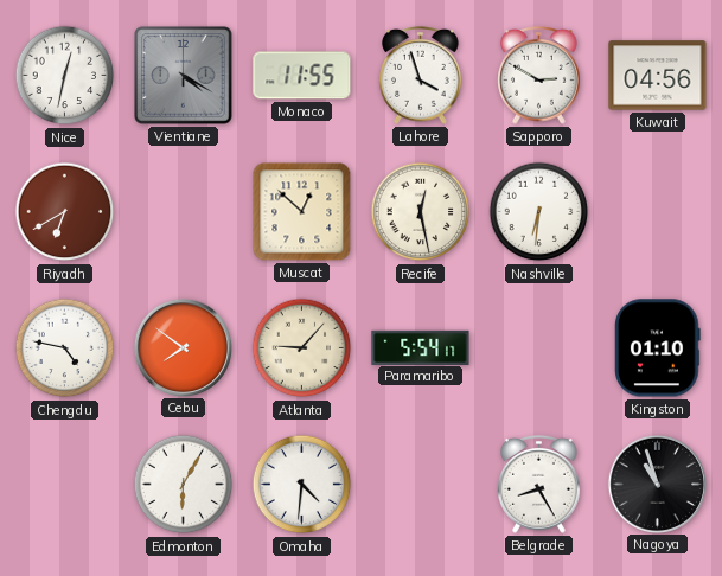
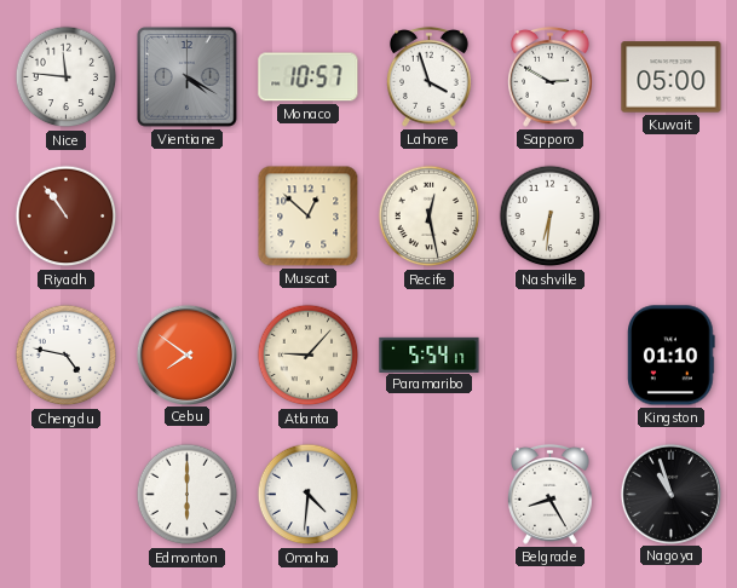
Nice: 12:32 -> 11:46
Monaco: 11:55 -> 10:57
Kuwait: 04:56 -> 05:00
Riyadh: 6:40 -> 10:54
Edmonton: 6:05 -> 6:00
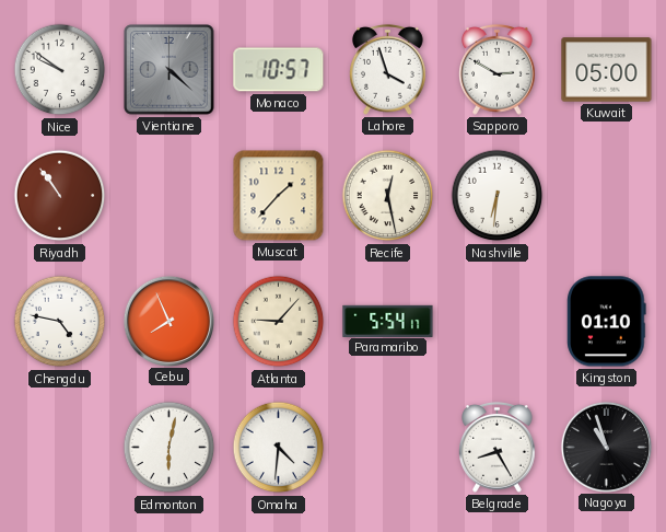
Nice: 11:46 -> 9:51
Vientiane: 4:20 -> 4:22
Muscat: 12:52 -> 1:37
Cebu: 7:51 -> 7:56
Edmonton: 6:00 -> 6:02
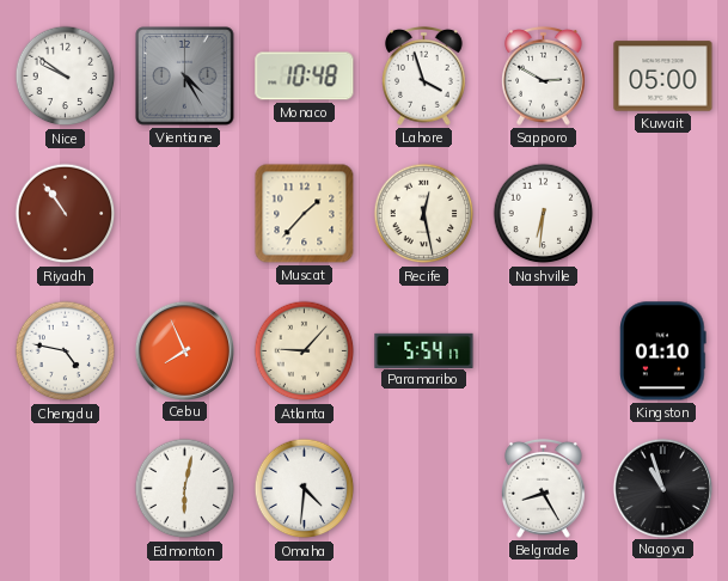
Vientiane: 4:22 -> 4:25
Monaco: 10:57 -> 10:48
